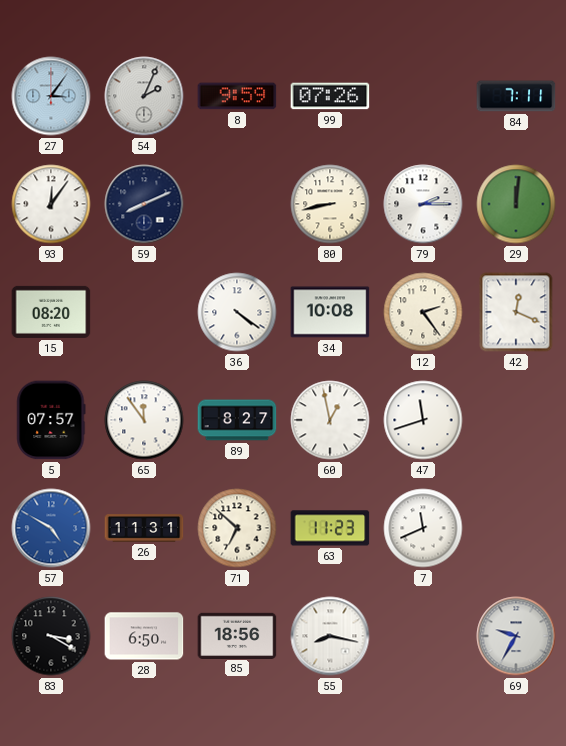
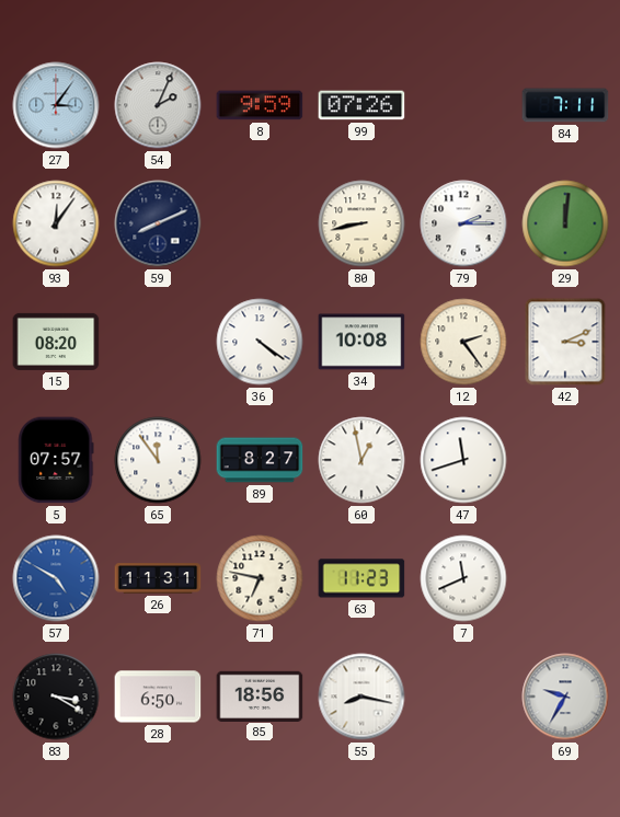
42: 12:19 -> 3:11
71: 6:52 -> 6:47
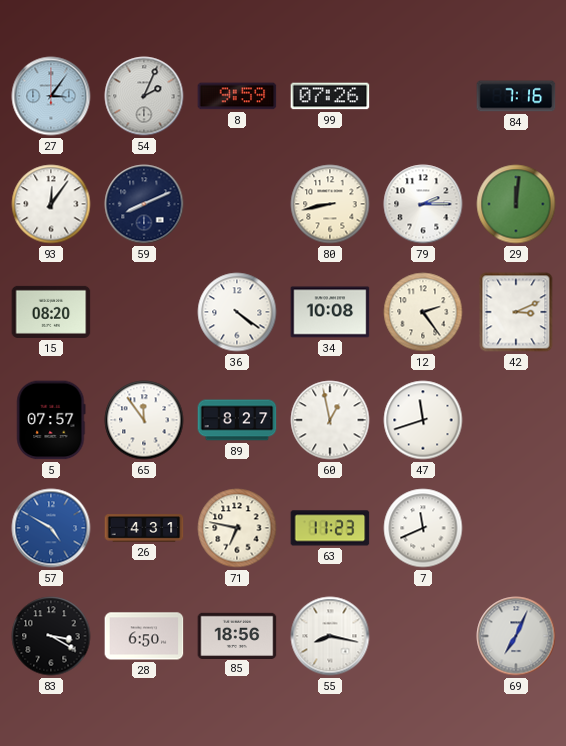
84: 7:11 -> 7:16
26: 11:31 -> 4:31
69: 9:35 -> 7:04
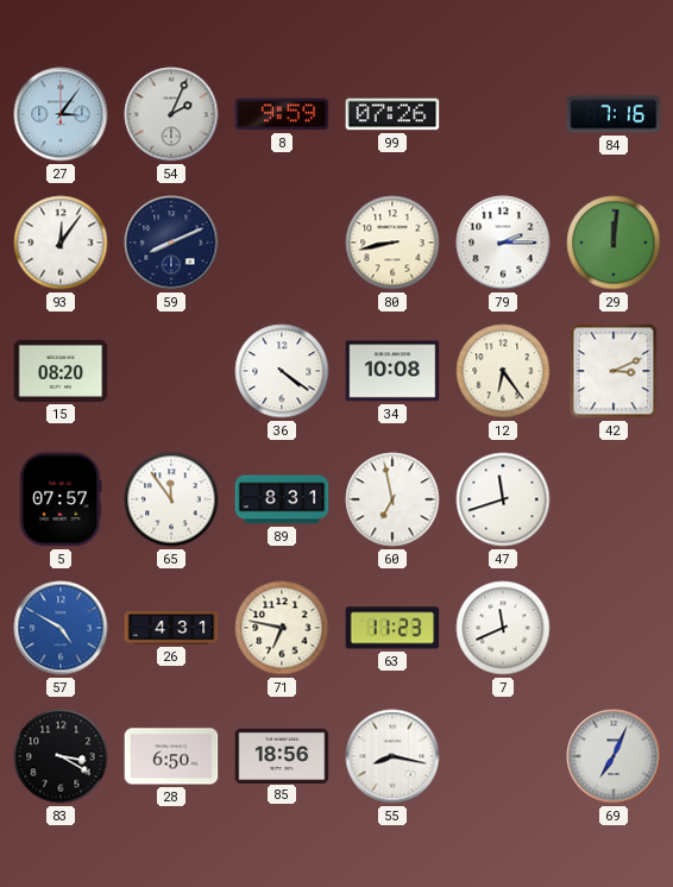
12: 2:24 -> 6:24
89: 8:27 -> 8:31
60: 12:58 -> 6:58
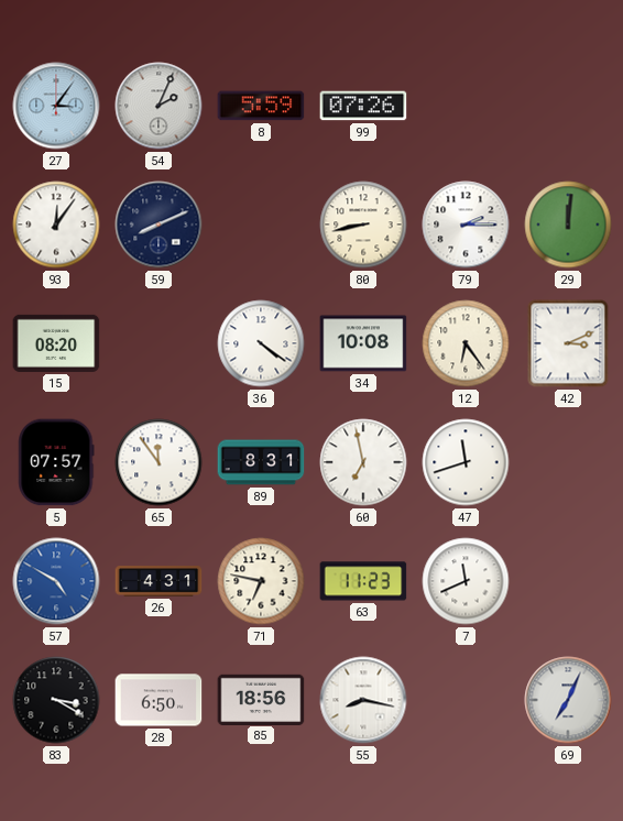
8: 9:59 -> 5:59
84: 7:16 -> none
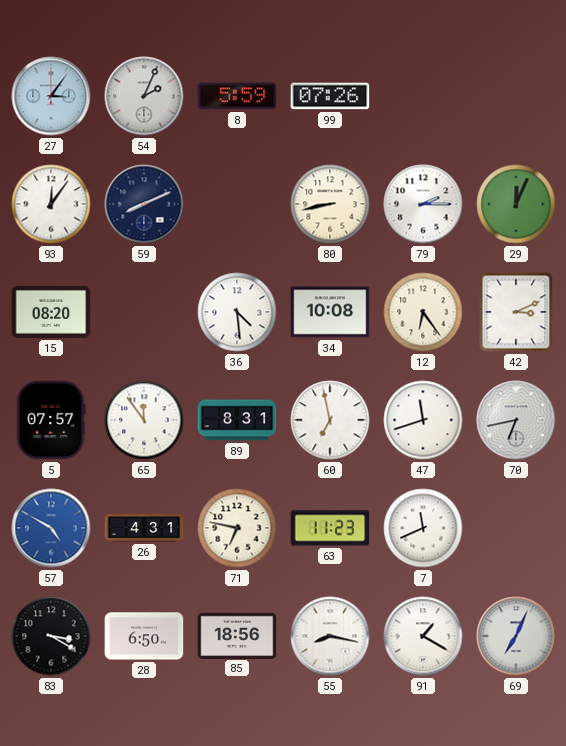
29: 12:01 -> 12:04
36: 4:21 -> 4:29
70: none -> 6:43
91: none -> 1:20
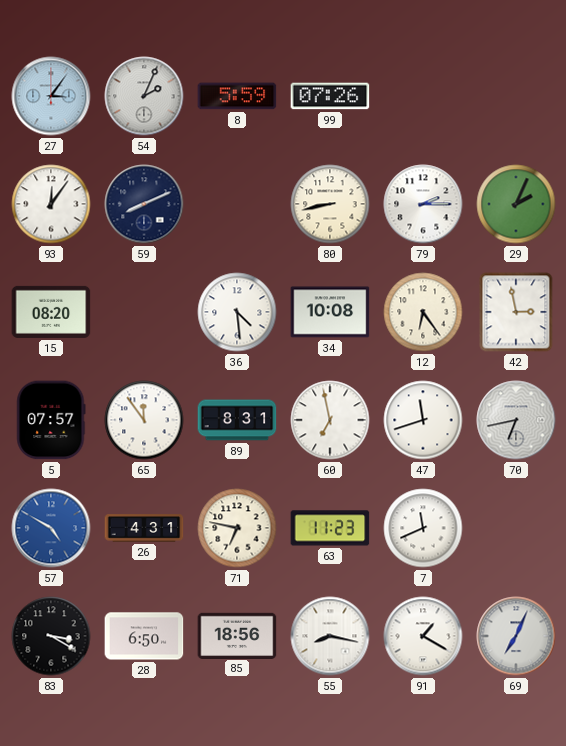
29: 12:04 -> 2:04
42: 3:11 -> 2:58
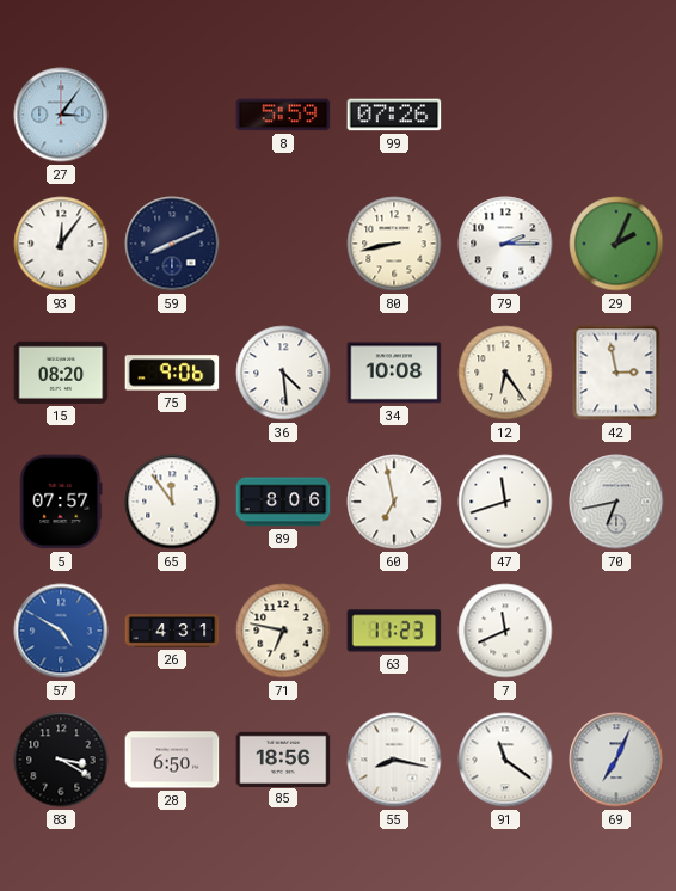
54: 2:04 -> none
75: none -> 9:06
89: 8:31 -> 8:06
91: 1:20 -> 11:21
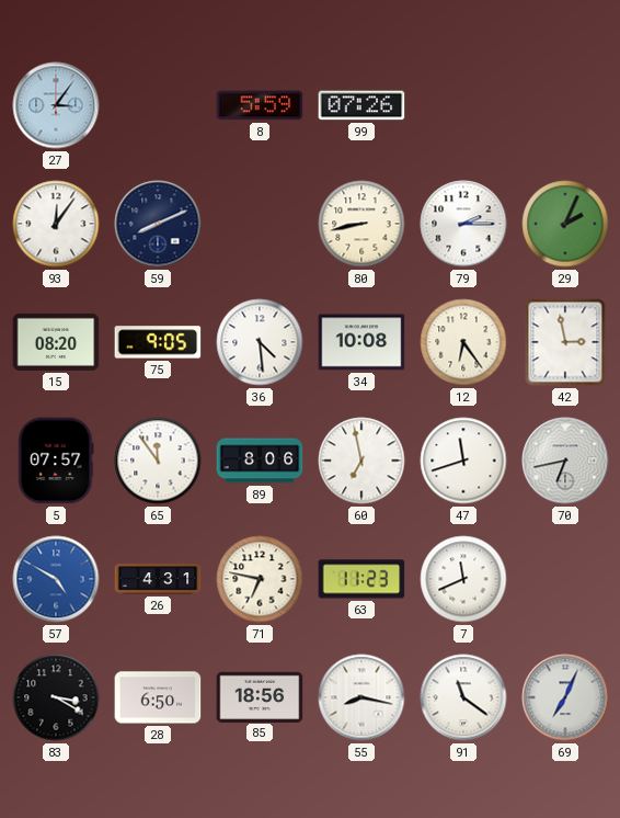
75: 9:06 -> 9:05
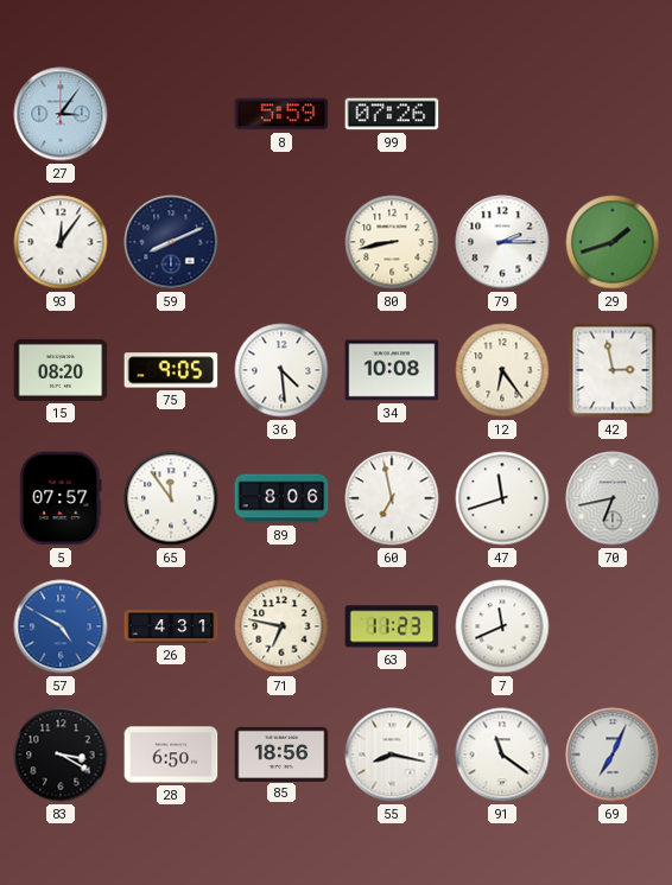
29: 2:04 -> 1:42
